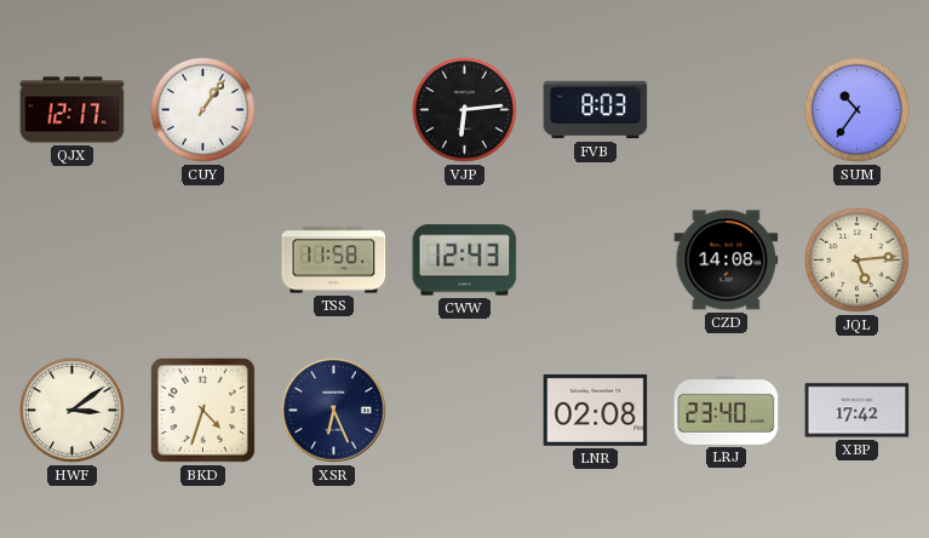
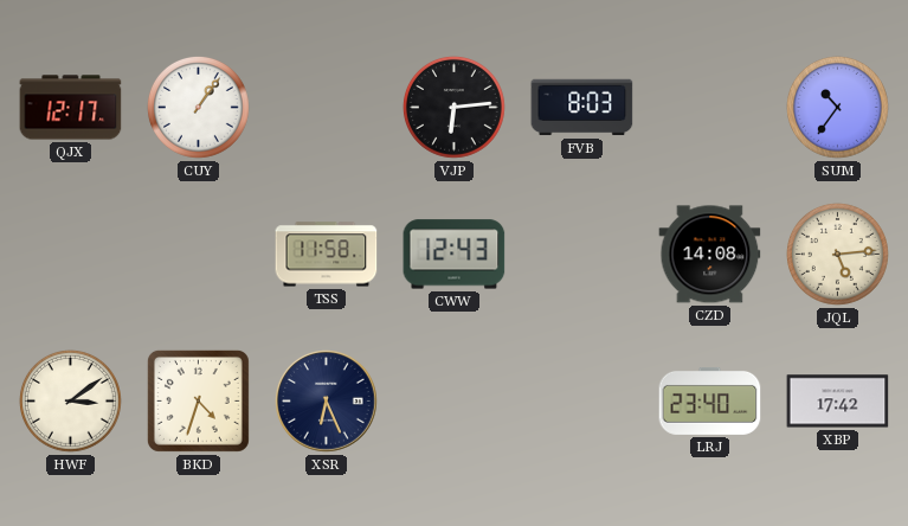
LNR: 02:08 -> none
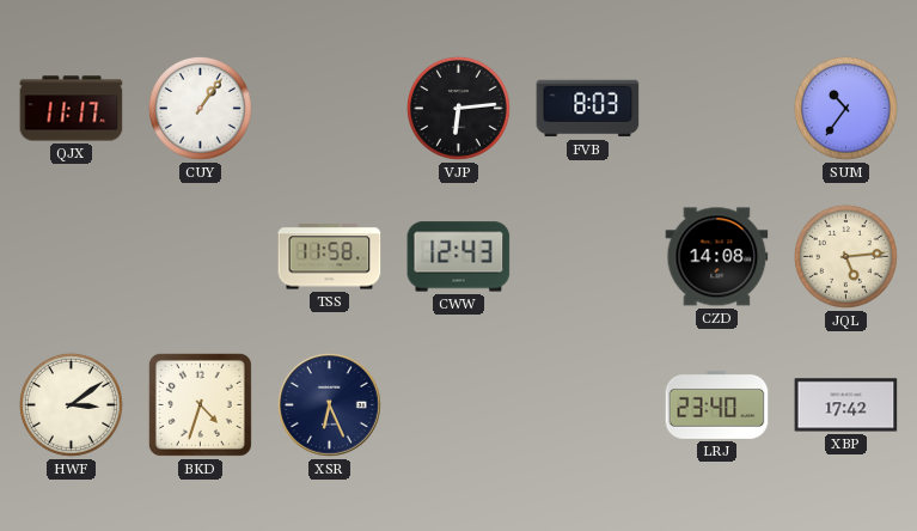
QJX: 12:17 -> 11:17
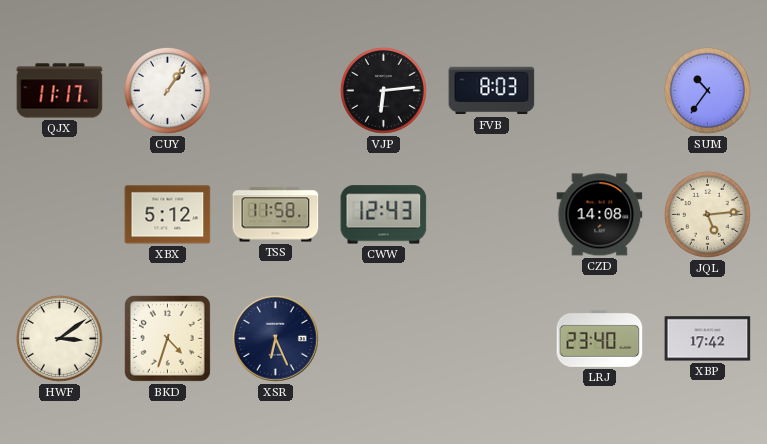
XBX: none -> 5:12
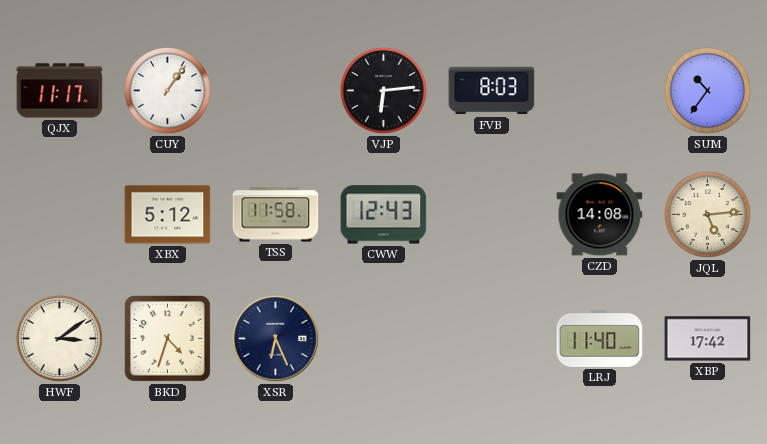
LRJ: 23:40 -> 11:40
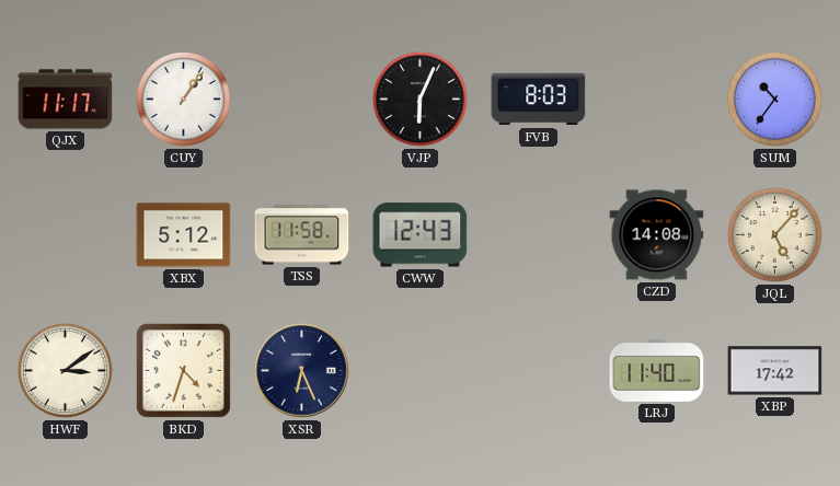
VJP: 6:14 -> 6:04
JQL: 5:14 -> 5:07
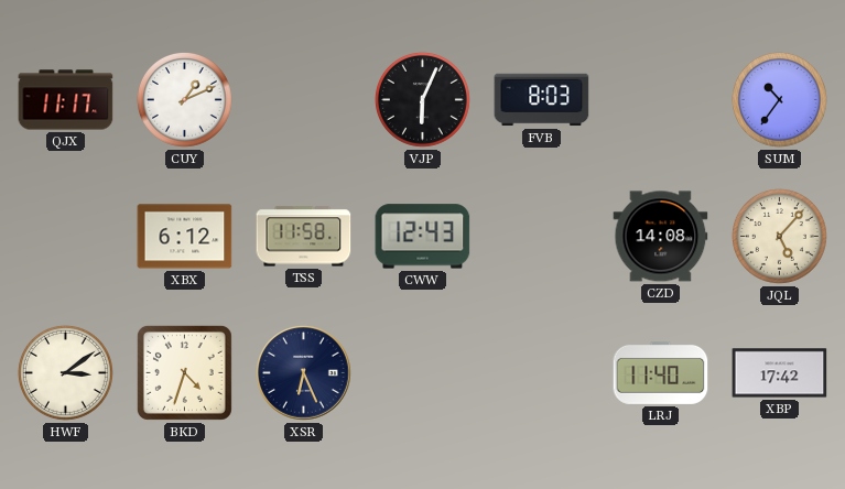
CUY: 1:06 -> 1:11
XBX: 5:12 -> 6:12
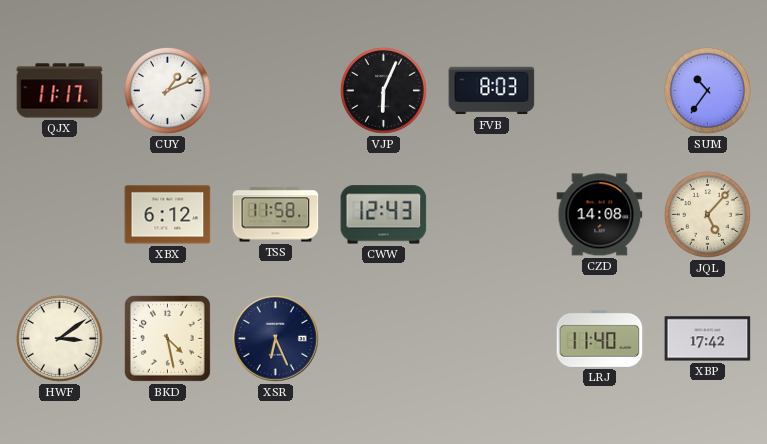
BKD: 4:33 -> 4:28
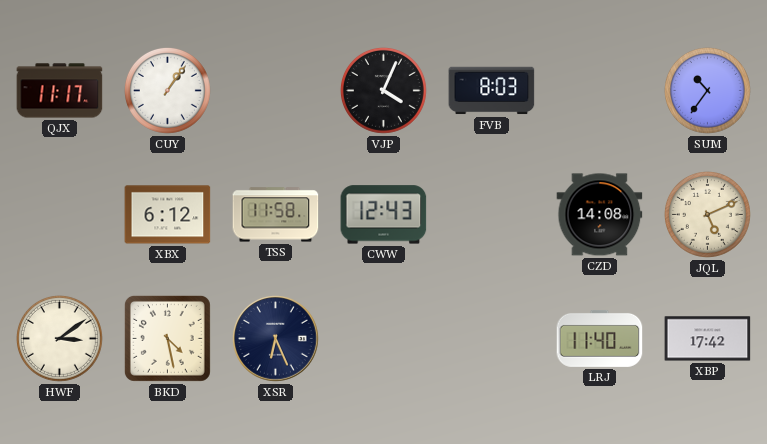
CUY: 1:11 -> 1:06
VJP: 6:04 -> 4:04
JQL: 5:07 -> 5:11
